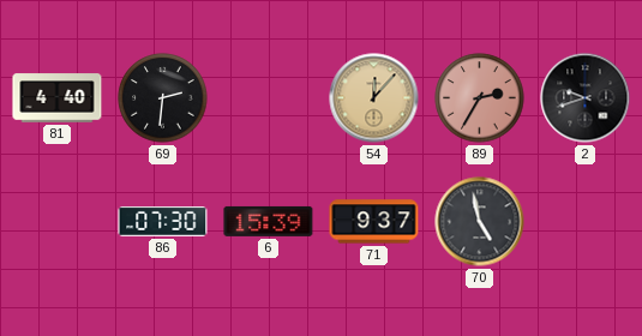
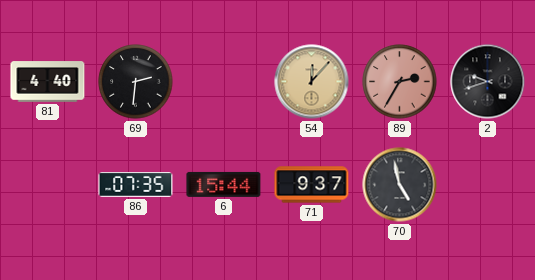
86: 07:30 -> 07:35
6: 15:39 -> 15:44
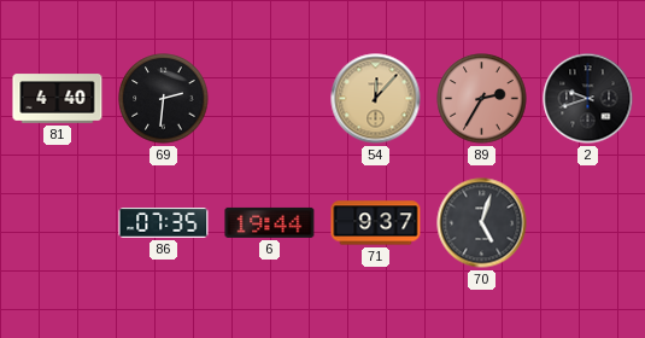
6: 15:44 -> 19:44
70: 4:58 -> 5:03
